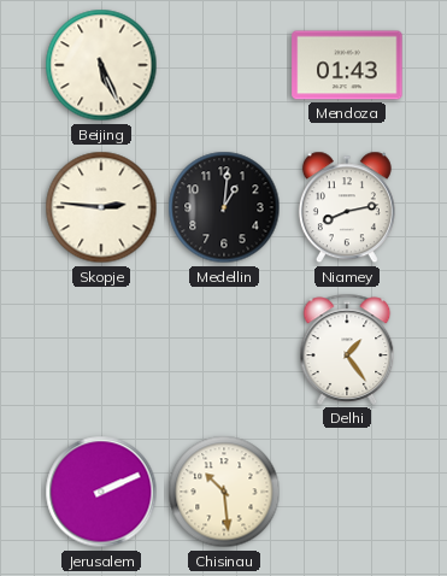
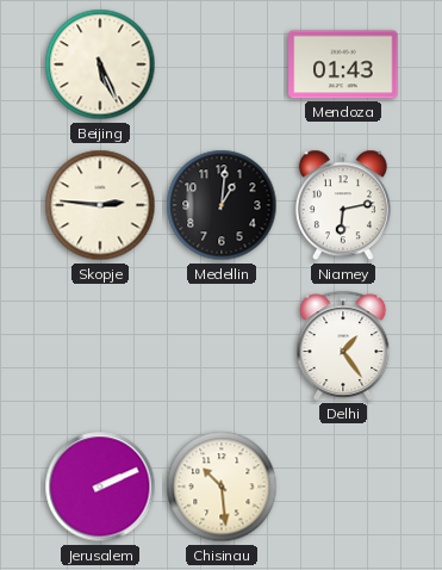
Niamey: 8:13 -> 6:13
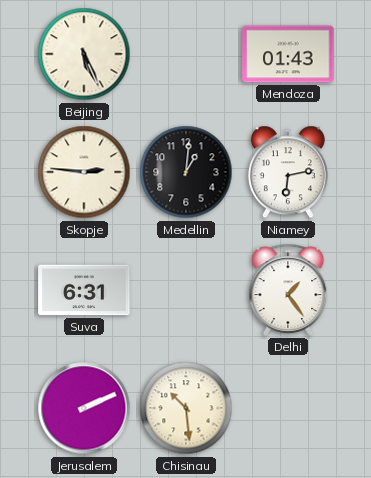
Suva: none -> 6:31
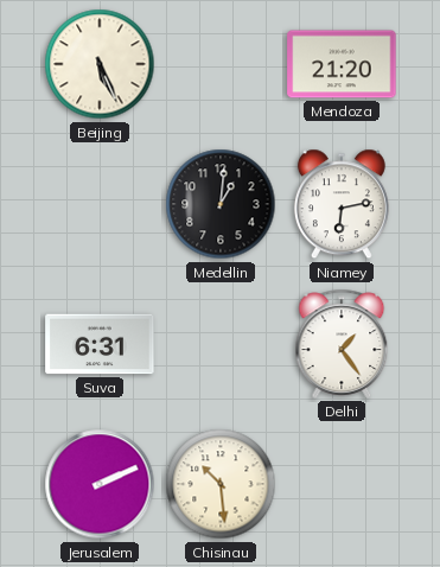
Mendoza: 01:43 -> 21:20
Skopje: 2:46 -> none
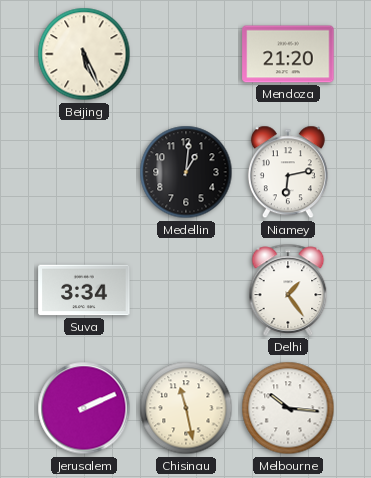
Suva: 6:31 -> 3:34
Chisinau: 10:29 -> 11:28
Melbourne: none -> 10:16
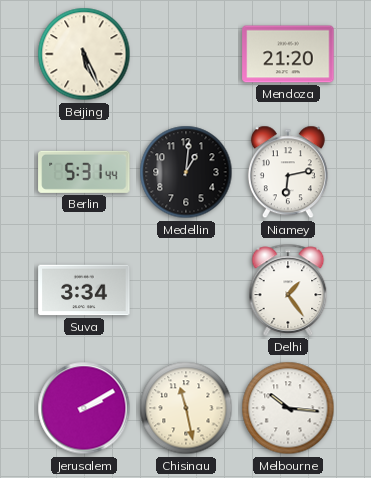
Berlin: none -> 5:31
Jerusalem: 2:11 -> 2:10
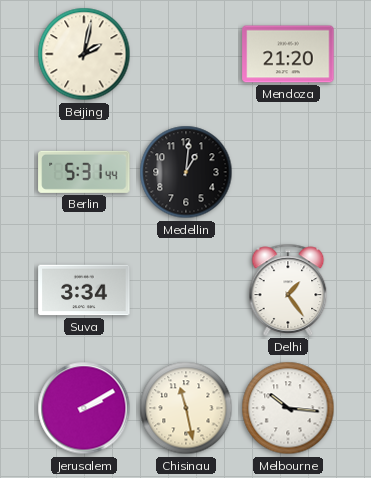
Beijing: 5:26 -> 2:02
Niamey: 6:13 -> none
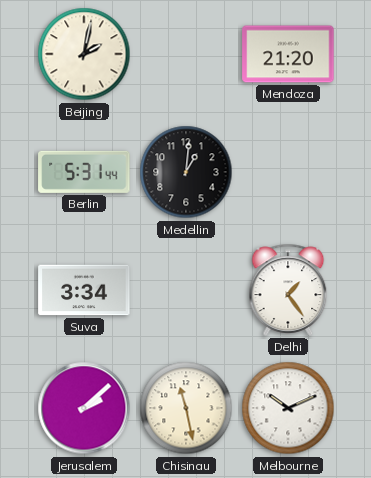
Jerusalem: 2:10 -> 2:08
Melbourne: 10:16 -> 10:11
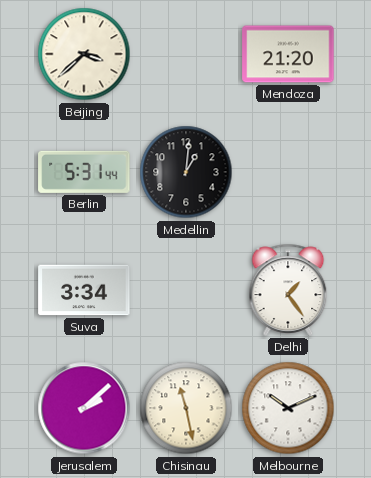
Beijing: 2:02 -> 3:38
